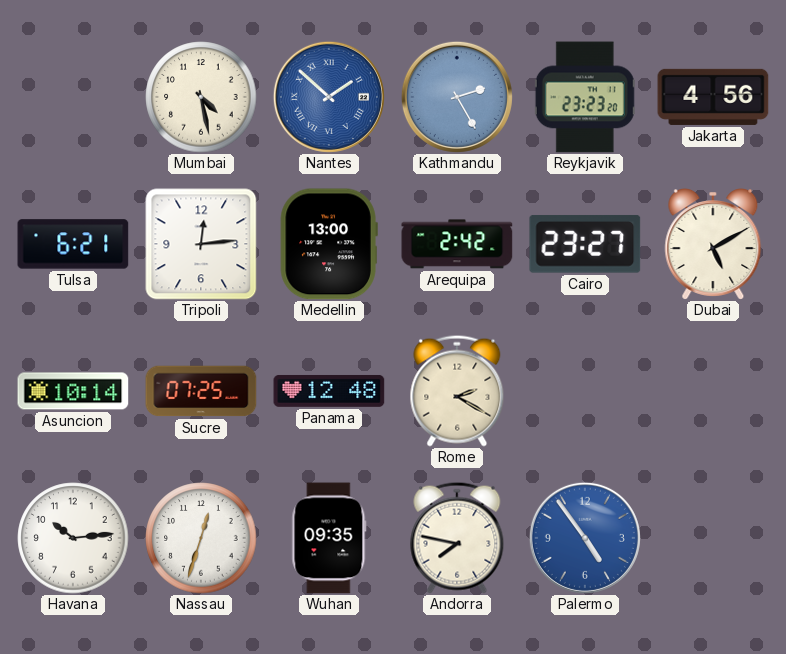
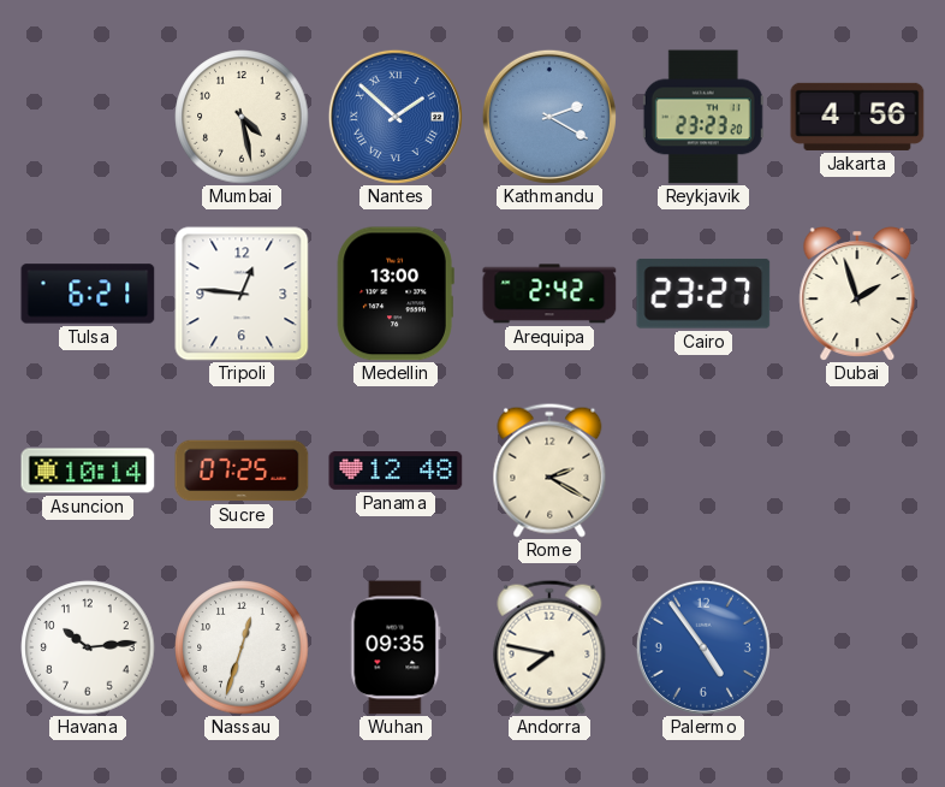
Kathmandu: 2:25 -> 2:20
Tripoli: 12:14 -> 12:46
Dubai: 5:10 -> 1:57
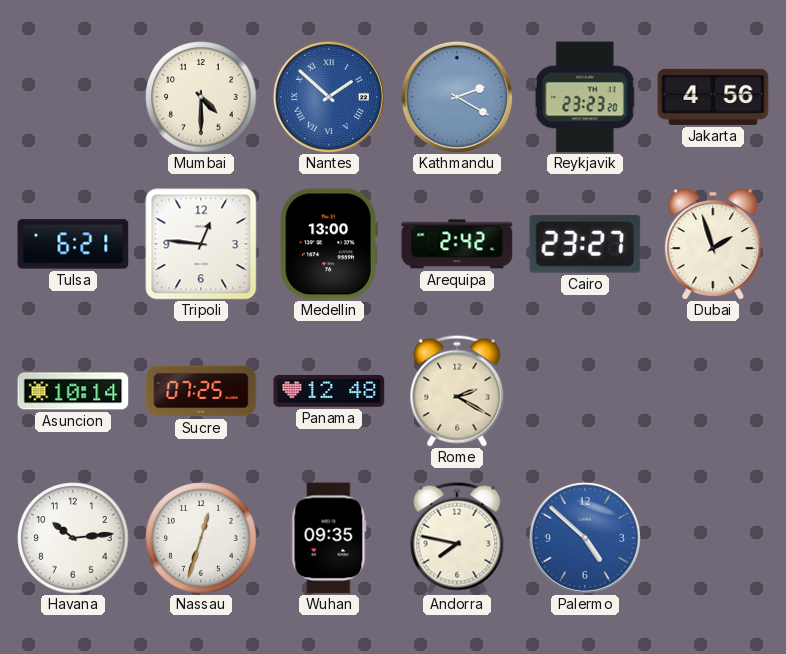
Mumbai: 4:28 -> 4:30
Palermo: 4:54 -> 4:52
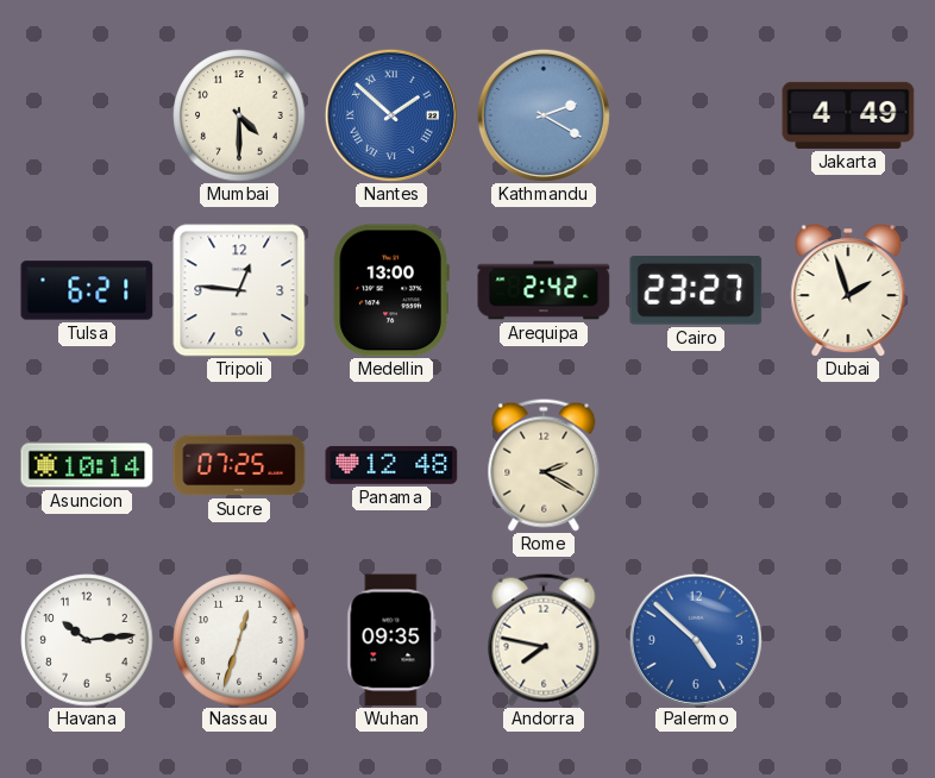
Reykjavik: 23:23 -> none
Jakarta: 4:56 -> 4:49
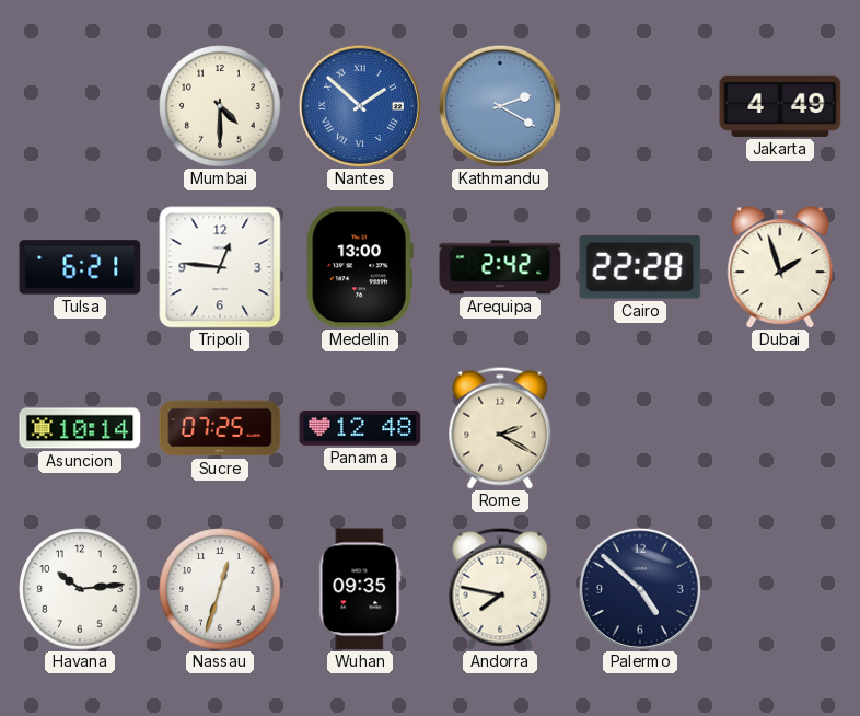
Cairo: 23:27 -> 22:28
Palermo dial: blue -> navy
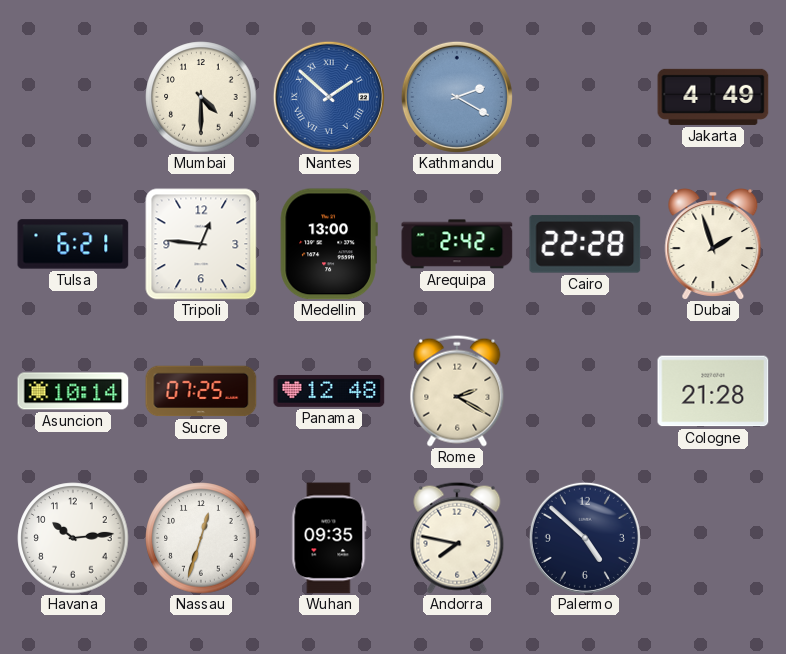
Cologne: none -> 21:28
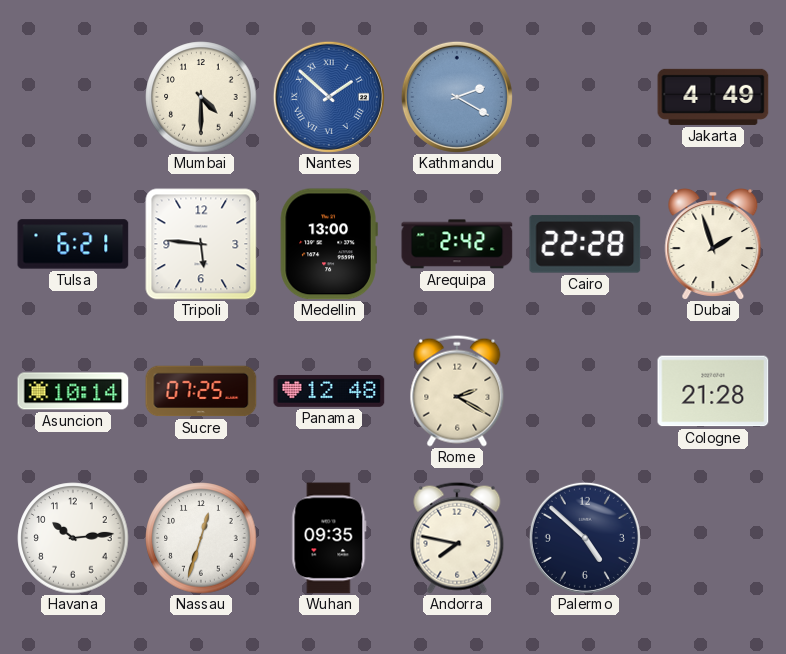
Tripoli: 12:46 -> 5:46
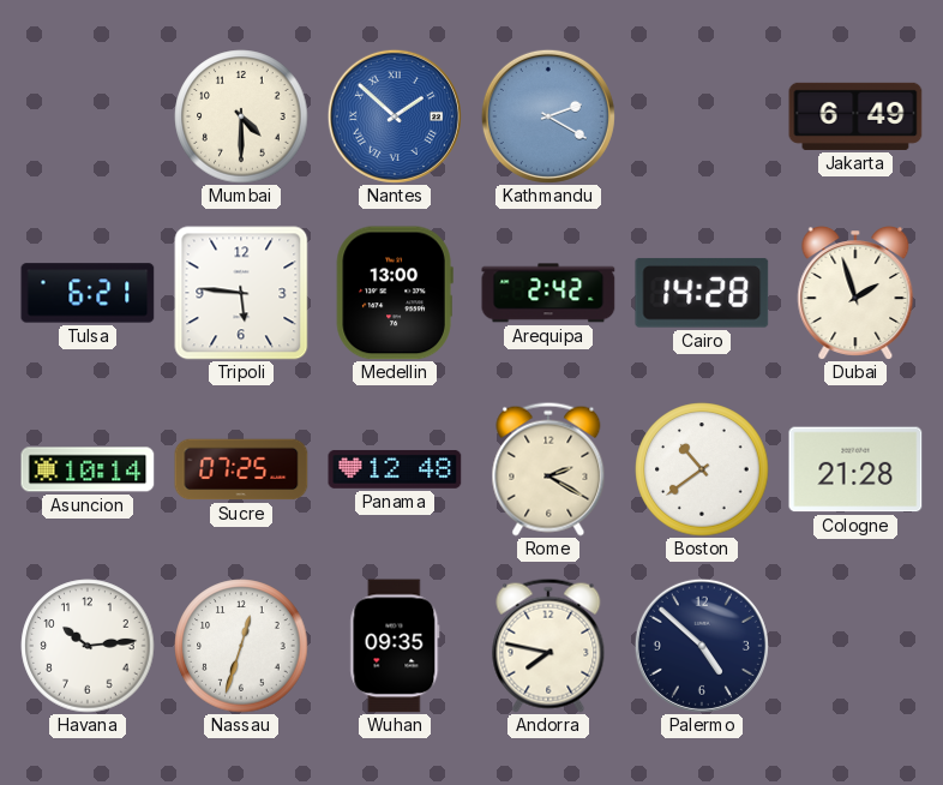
Jakarta: 4:49 -> 6:49
Cairo: 22:28 -> 14:28
Boston: none -> 10:39
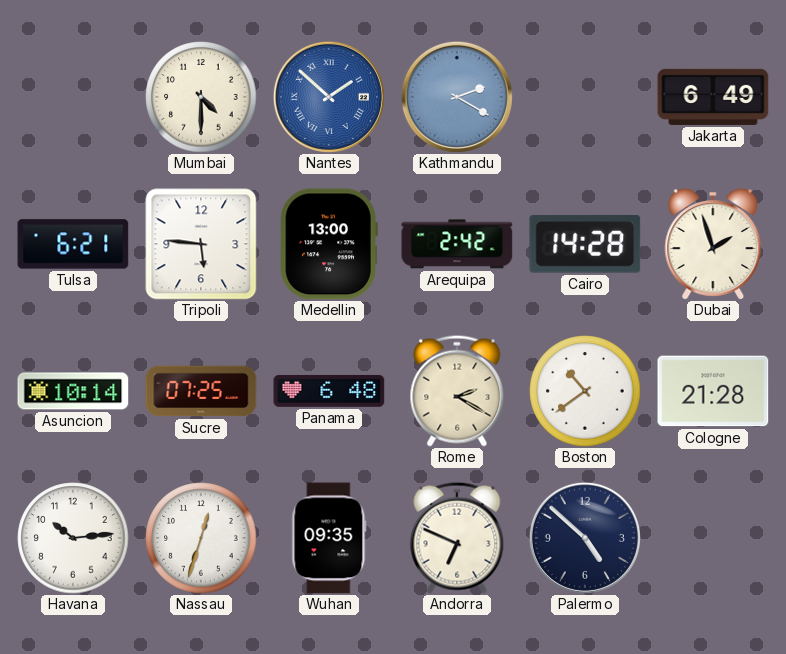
Panama: 12:48 -> 6:48
Andorra: 7:47 -> 6:49
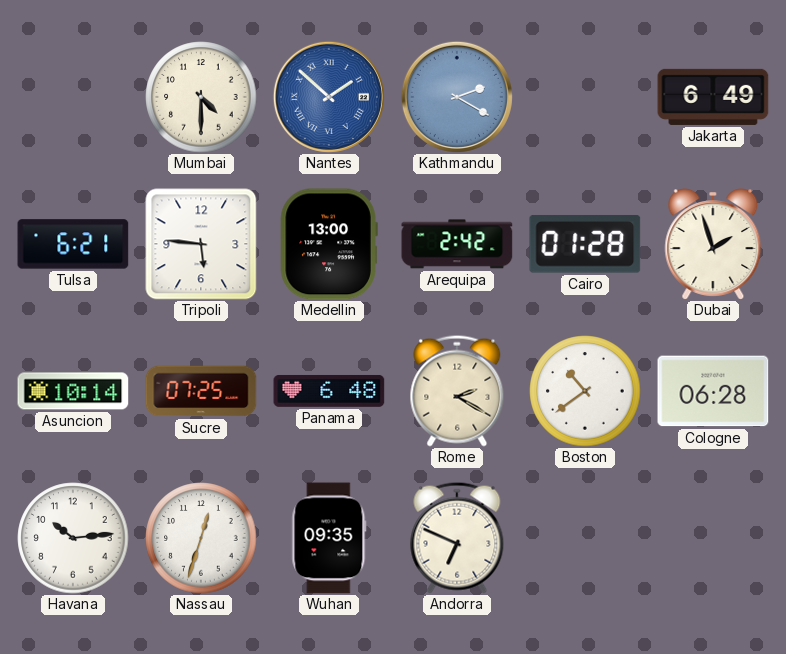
Cairo: 14:28 -> 01:28
Cologne: 21:28 -> 06:28
Palermo: 4:52 -> none
